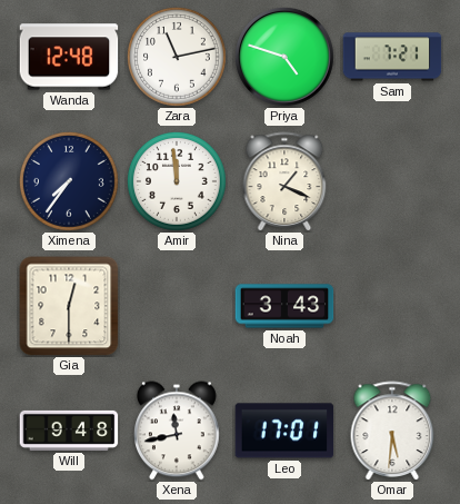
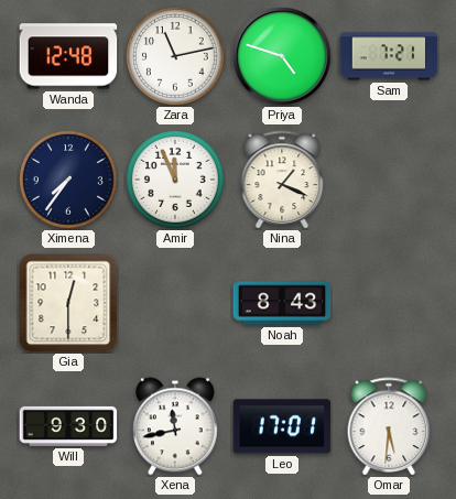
Amir: 11:59 -> 11:56
Noah: 3:43 -> 8:43
Will: 9:48 -> 9:30
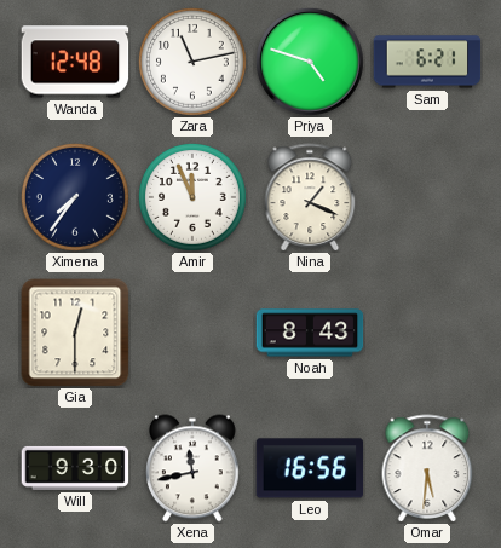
Sam: 7:21 -> 6:21
Leo: 17:01 -> 16:56
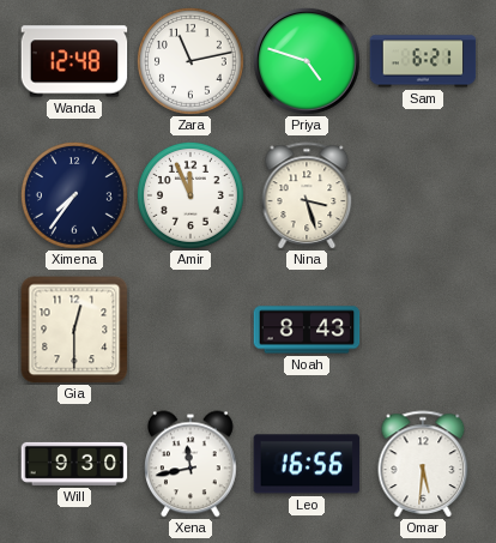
Nina: 1:19 -> 3:27
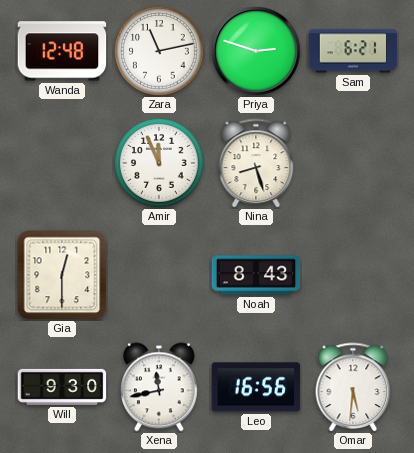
Priya: 4:48 -> 2:48
Ximena: 7:36 -> none
Nina: 3:27 -> 8:27
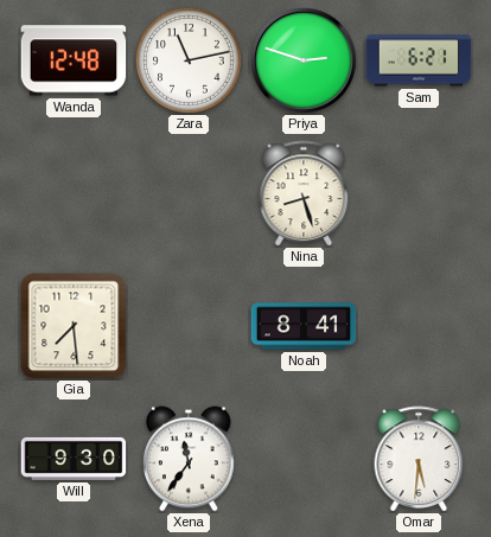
Amir: 11:56 -> none
Gia: 12:30 -> 7:29
Noah: 8:43 -> 8:41
Xena: 11:43 -> 11:36
Leo: 16:56 -> none
